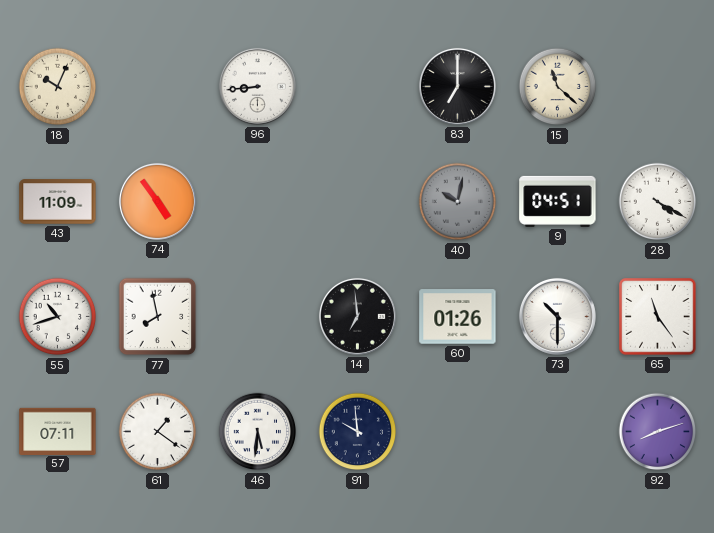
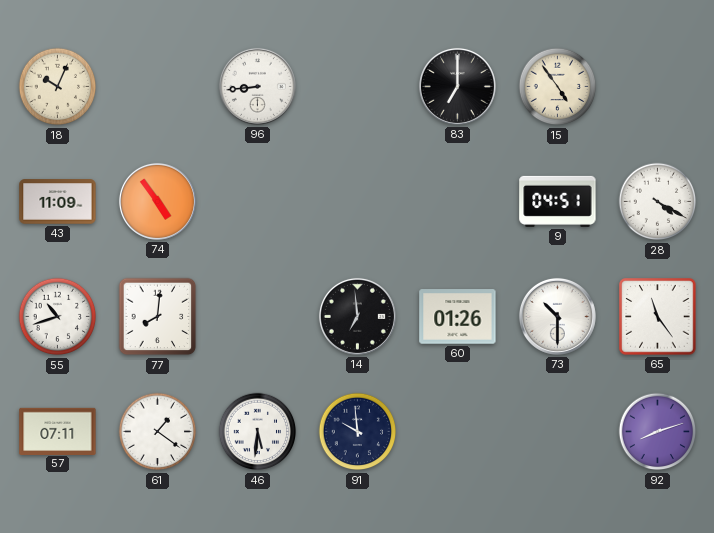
15: 11:22 -> 4:54
40: 10:02 -> none
77: 7:58 -> 8:01
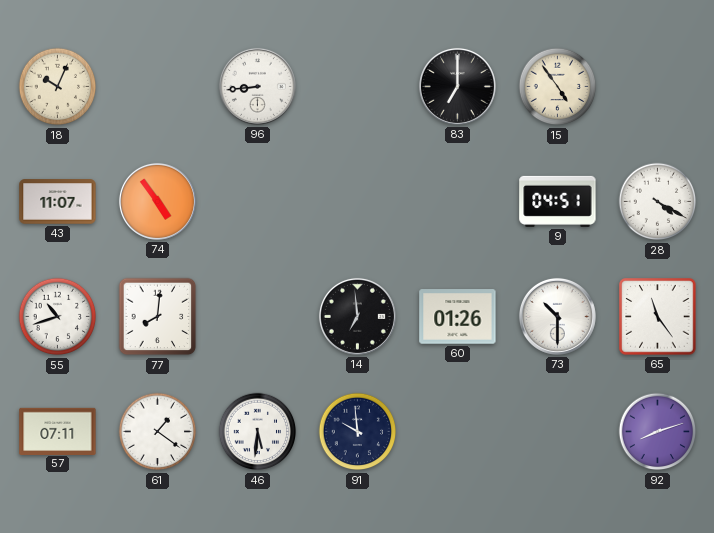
43: 11:09 -> 11:07
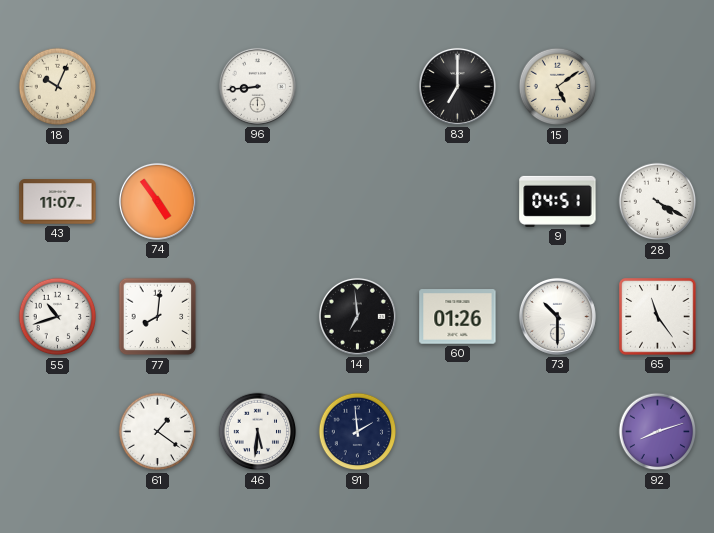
15: 4:54 -> 5:09
57: 07:11 -> none
91: 9:59 -> 1:59
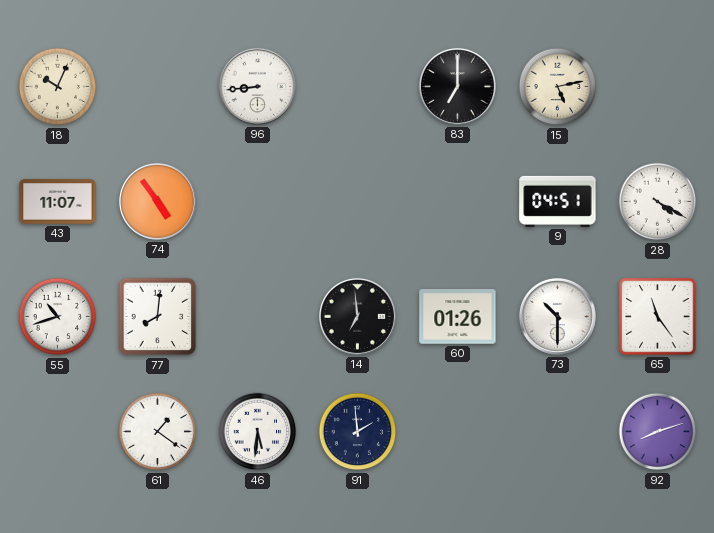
15: 5:09 -> 5:13
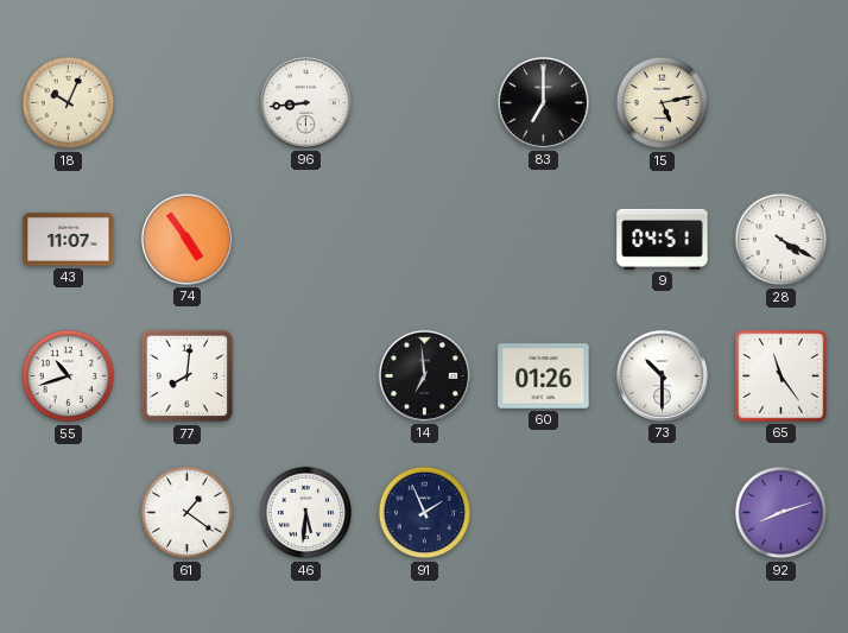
91: 1:59 -> 1:56
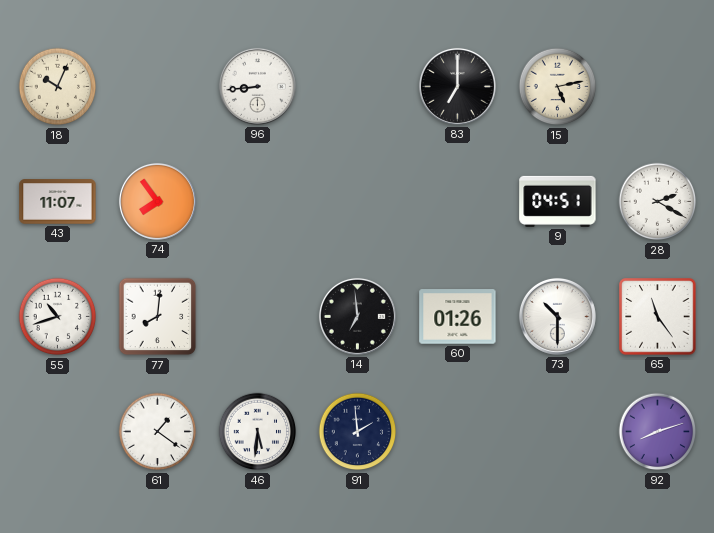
74: 4:54 -> 7:54
28: 4:20 -> 2:20
91: 1:56 -> 1:59
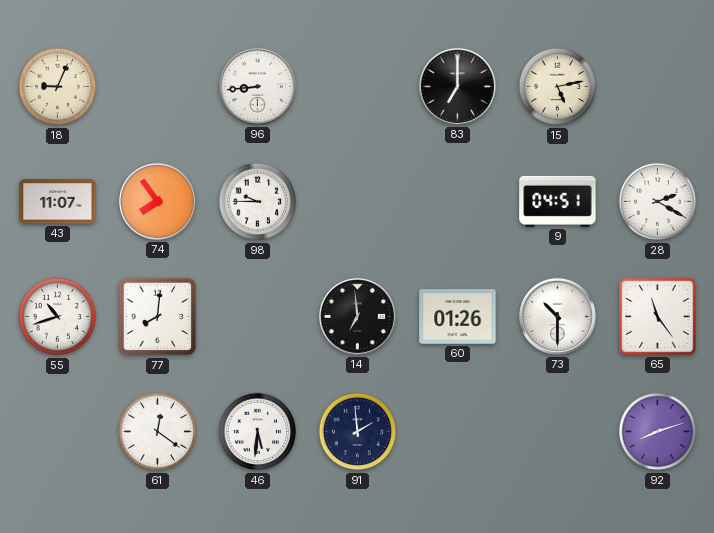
18: 10:04 -> 9:04
98: none -> 9:45
61: 1:21 -> 12:21
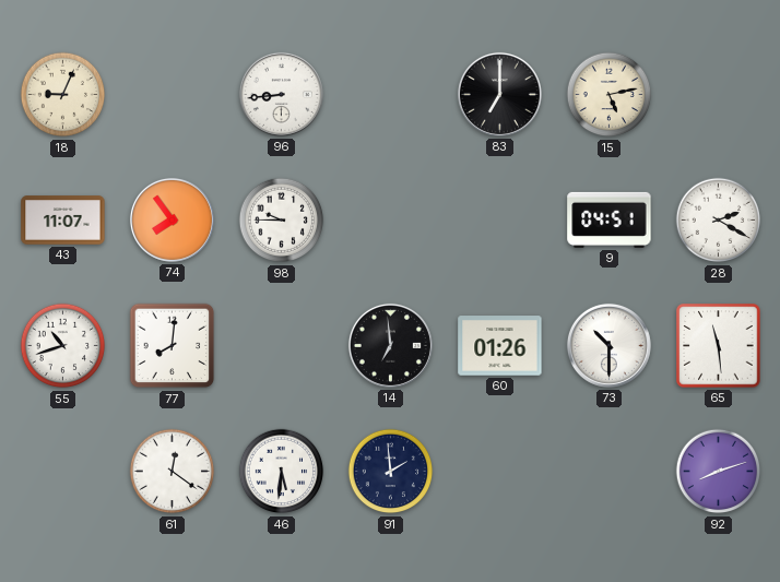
65: 11:24 -> 11:29
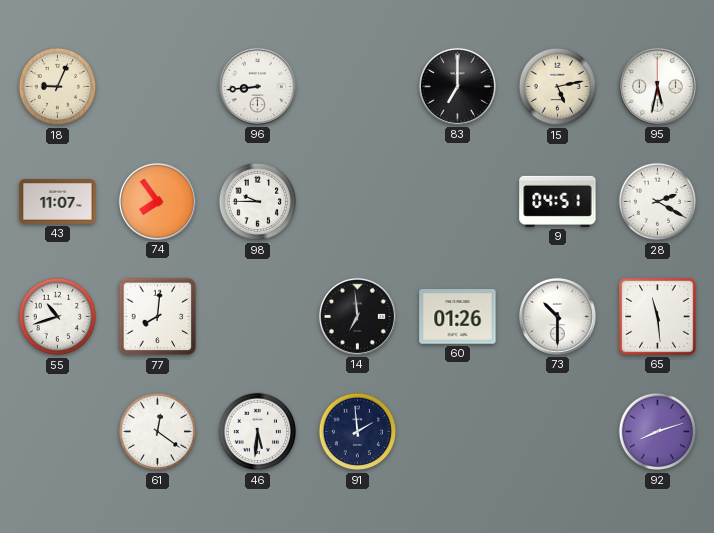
95: none -> 5:32
